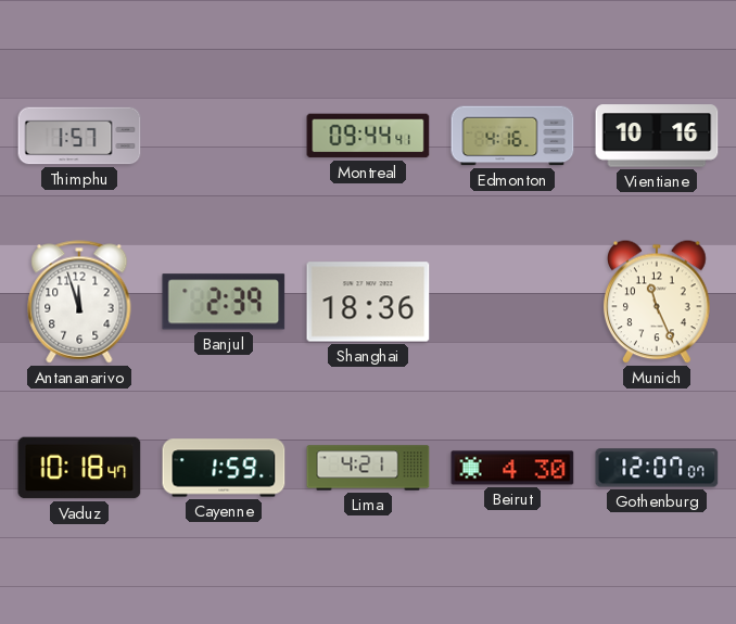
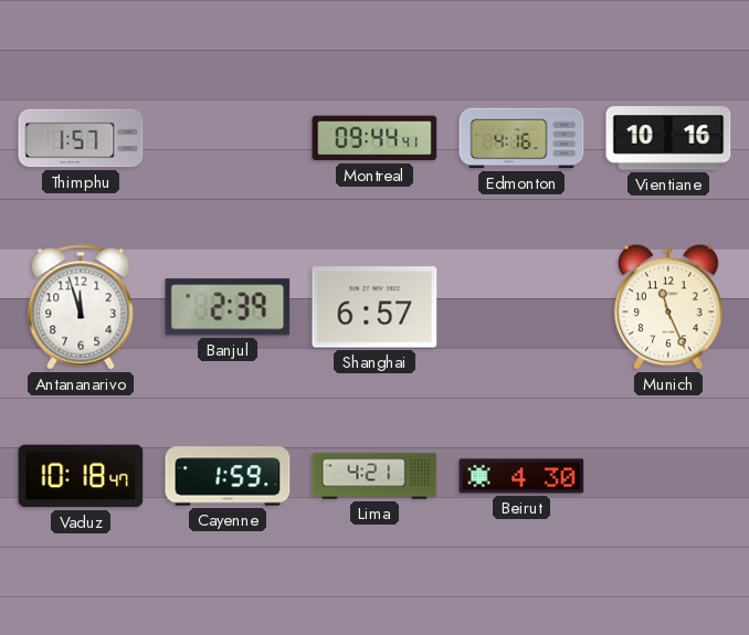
Shanghai: 18:36 -> 6:57
Gothenburg: 12:07 -> none
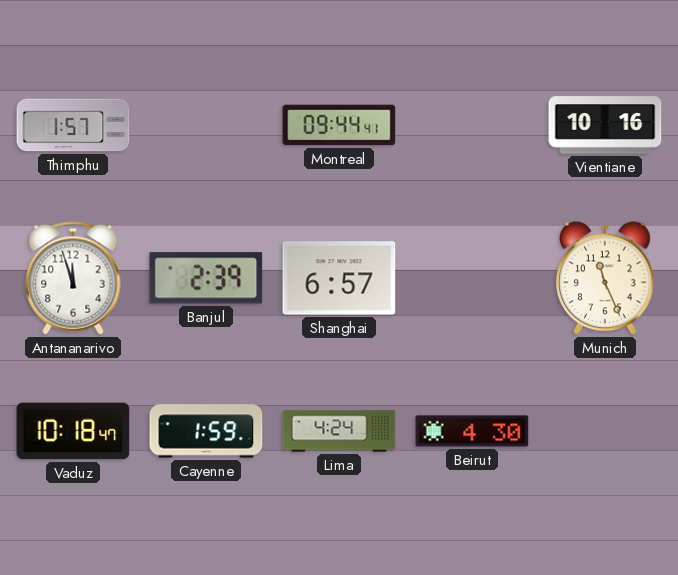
Edmonton: 4:16 -> none
Lima: 4:21 -> 4:24
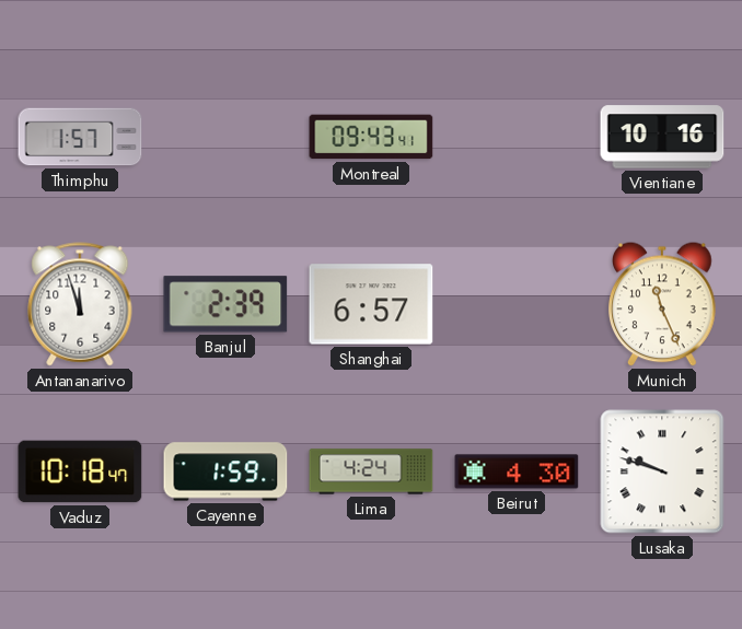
Montreal: 09:44 -> 09:43
Lusaka: none -> 9:48
